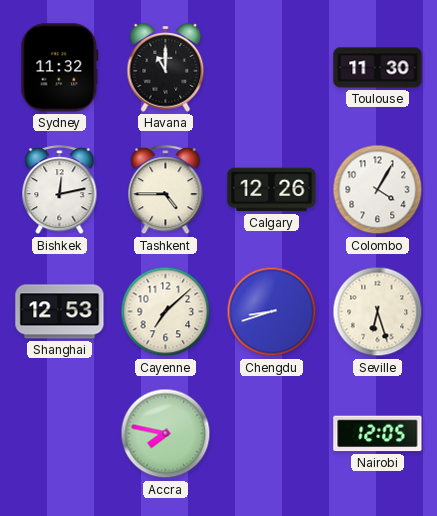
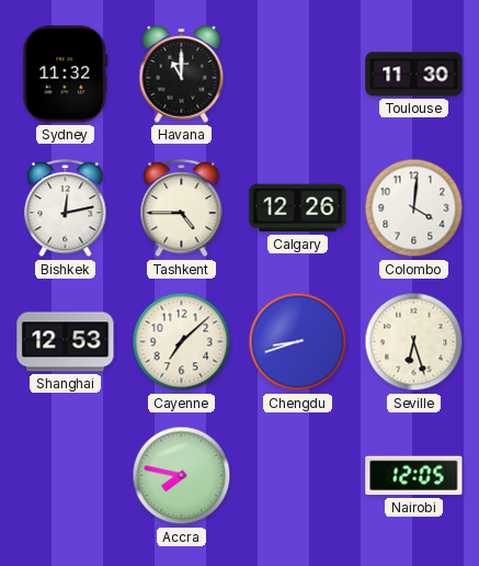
Colombo: 4:05 -> 4:01
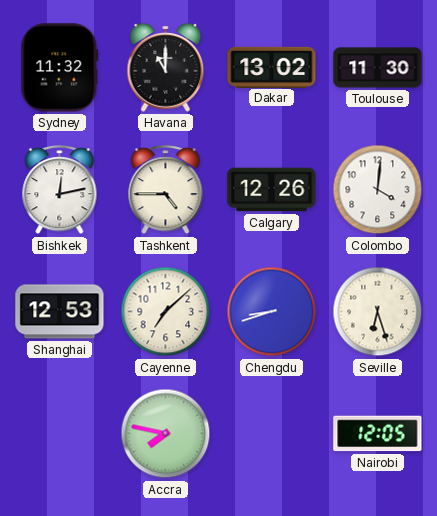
Dakar: none -> 13:02
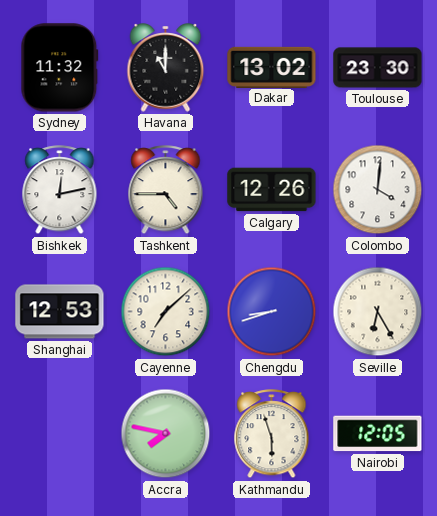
Toulouse: 11:30 -> 23:30
Seville: 6:27 -> 6:25
Kathmandu: none -> 5:57
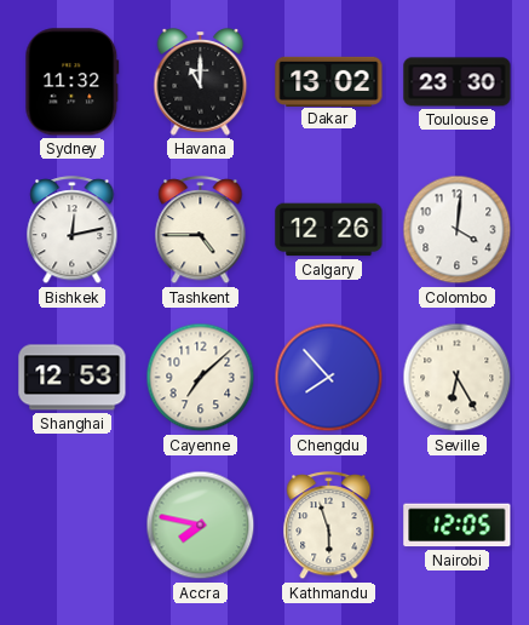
Chengdu: 8:42 -> 7:53
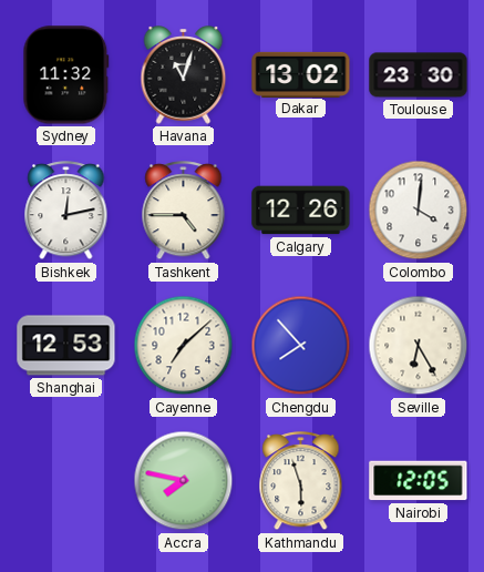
Havana: 11:00 -> 11:03
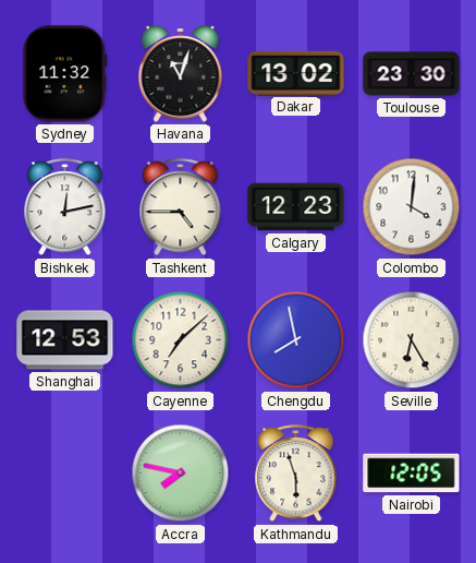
Calgary: 12:26 -> 12:23
Chengdu: 7:53 -> 7:58
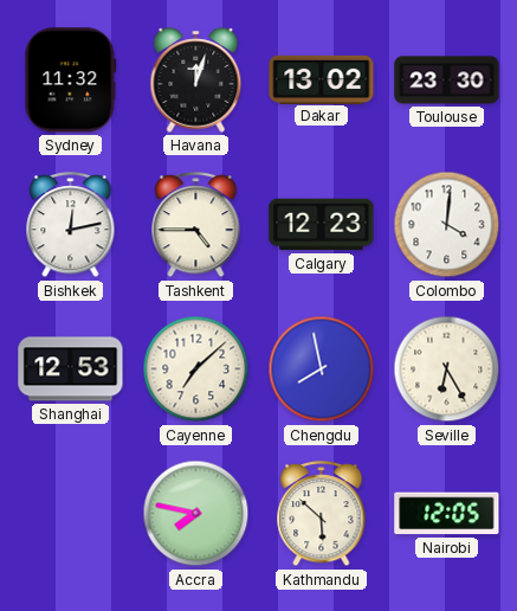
Havana: 11:03 -> 12:03
Kathmandu: 5:57 -> 5:52
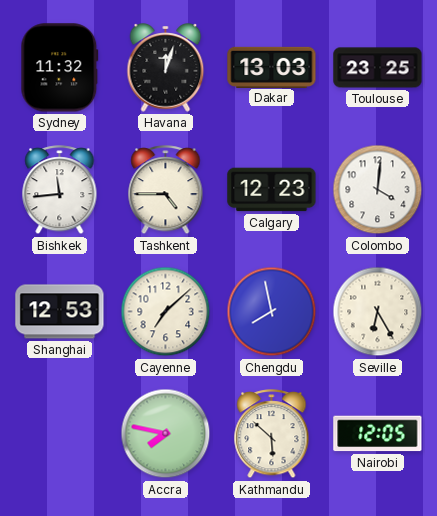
Dakar: 13:02 -> 13:03
Toulouse: 23:30 -> 23:25
Bishkek: 12:13 -> 11:44
